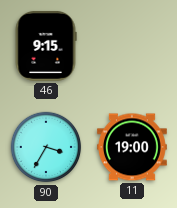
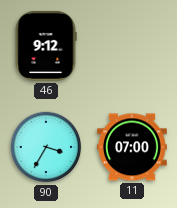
46: 9:15 -> 9:12
11: 19:00 -> 07:00
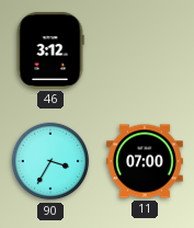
46: 9:12 -> 3:12
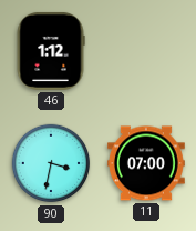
46: 3:12 -> 1:12
90: 3:35 -> 3:32
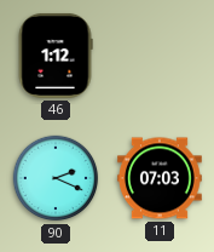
90: 3:32 -> 2:19
11: 07:00 -> 07:03
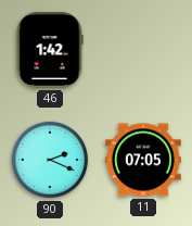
46: 1:12 -> 1:42
11: 07:03 -> 07:05
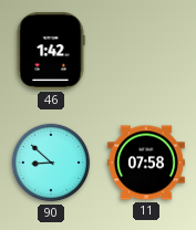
90: 2:19 -> 8:52
11: 07:05 -> 07:58
